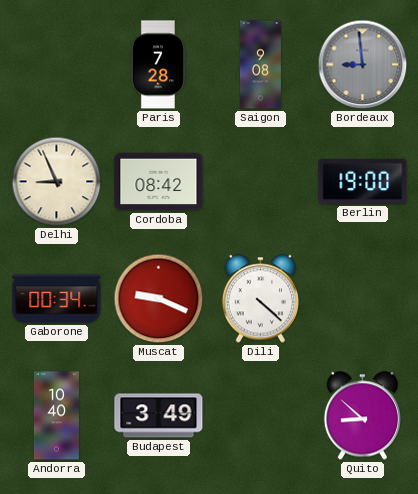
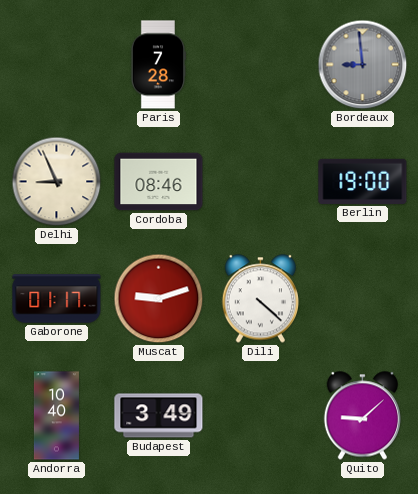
Saigon: 9:08 -> none
Cordoba: 08:42 -> 08:46
Gaborone: 00:34 -> 01:17
Muscat: 9:19 -> 9:12
Quito: 8:52 -> 9:08
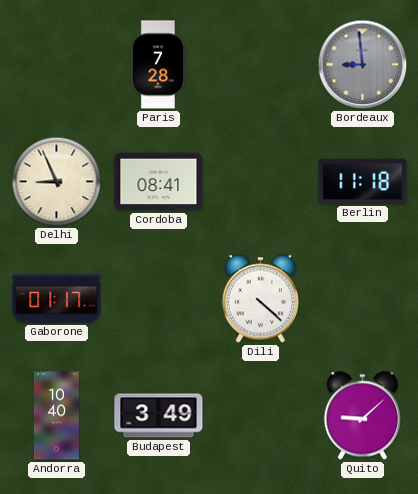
Cordoba: 08:46 -> 08:41
Berlin: 19:00 -> 11:18
Muscat: 9:12 -> none
